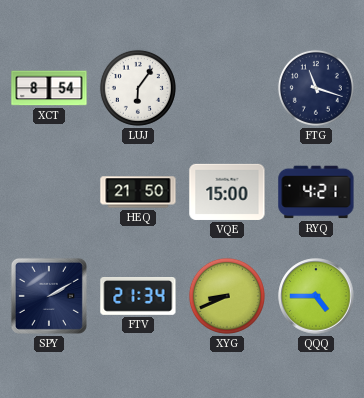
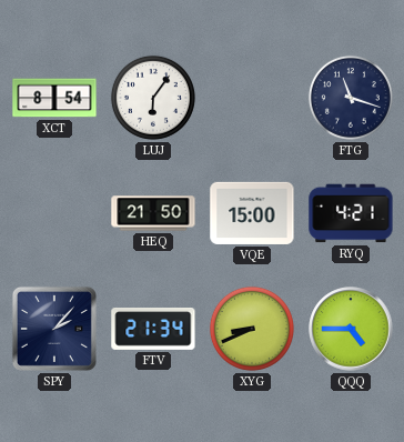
SPY: 2:10 -> 2:07
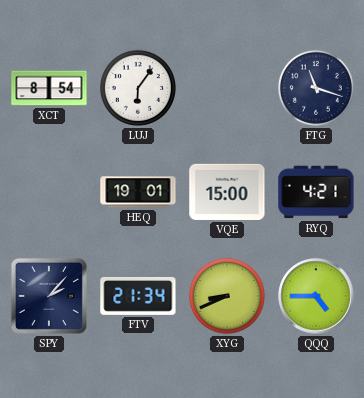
HEQ: 21:50 -> 19:01
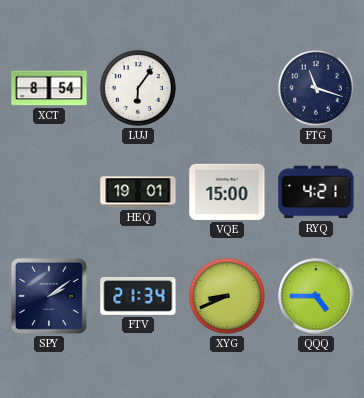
SPY: 2:07 -> 2:09
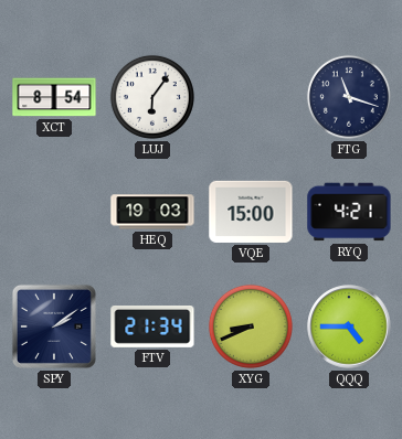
HEQ: 19:01 -> 19:03
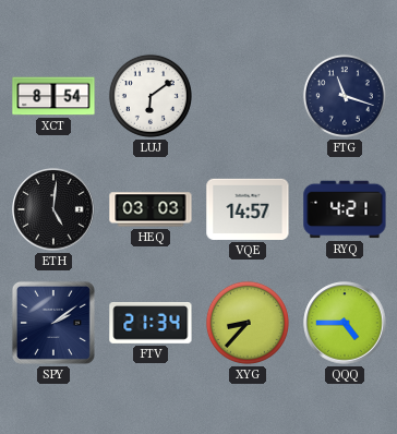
LUJ: 6:06 -> 6:09
ETH: none -> 5:01
HEQ: 19:03 -> 03:03
VQE: 15:00 -> 14:57
XYG: 8:41 -> 8:37
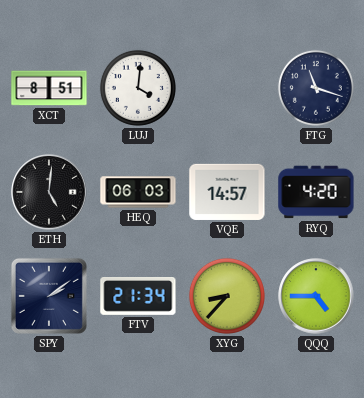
XCT: 8:54 -> 8:51
LUJ: 6:09 -> 4:01
HEQ: 03:03 -> 06:03
RYQ: 4:21 -> 4:20
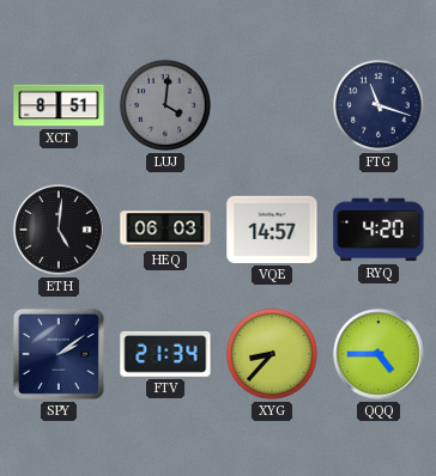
LUJ dial: white -> grey
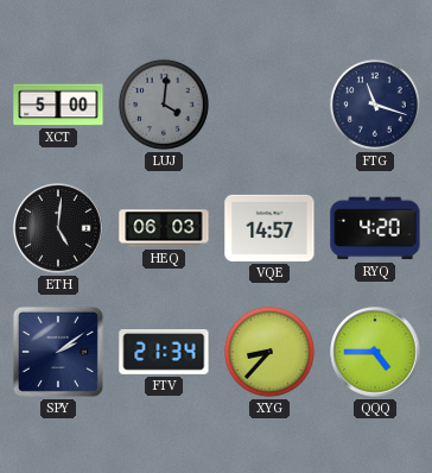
XCT: 8:51 -> 5:00
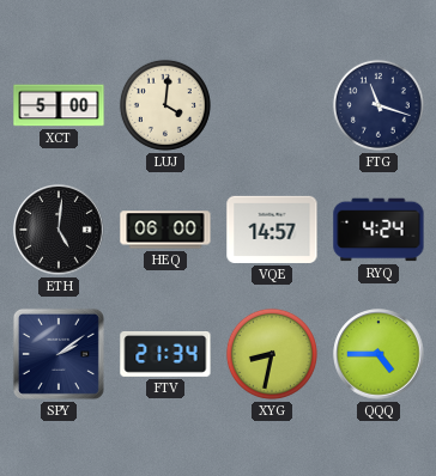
LUJ dial: grey -> cream
HEQ: 06:03 -> 06:00
RYQ: 4:20 -> 4:24
XYG: 8:37 -> 8:32
